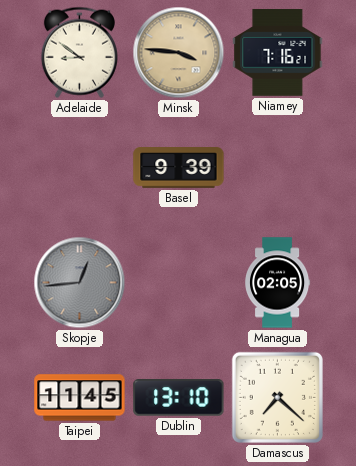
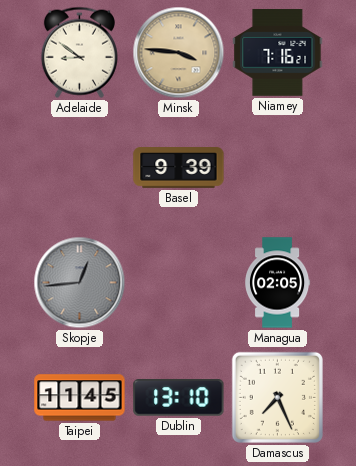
Damascus: 7:22 -> 7:26
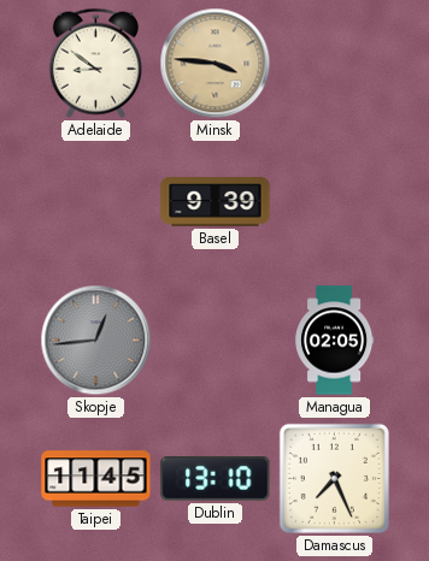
Niamey: 7:16 -> none
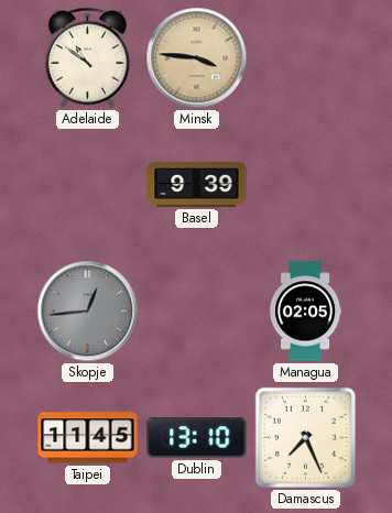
Adelaide: 8:51 -> 10:51
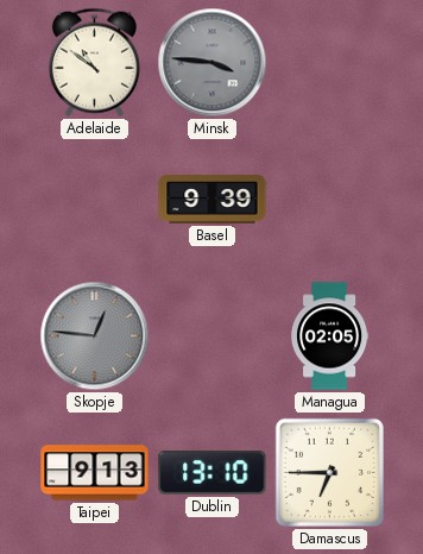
Minsk dial: champagne -> grey
Skopje: 12:44 -> 12:46
Taipei: 11:45 -> 9:13
Damascus: 7:26 -> 6:45
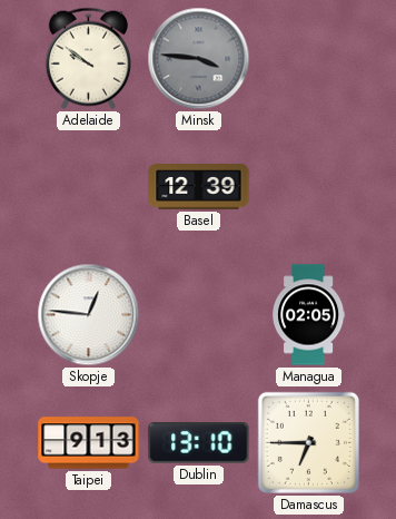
Adelaide: 10:51 -> 9:51
Basel: 9:39 -> 12:39
Skopje dial: grey -> white
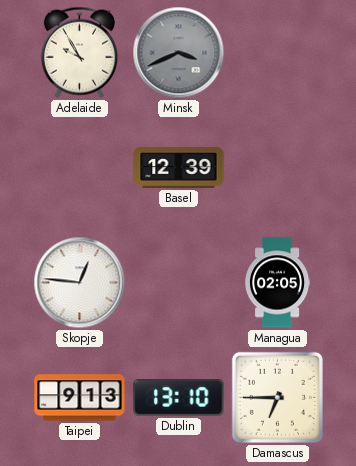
Adelaide: 9:51 -> 9:55
Minsk: 3:46 -> 3:41
